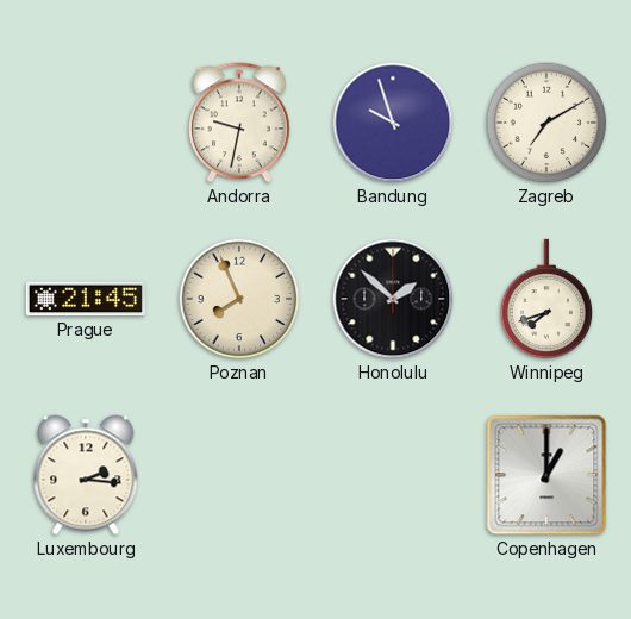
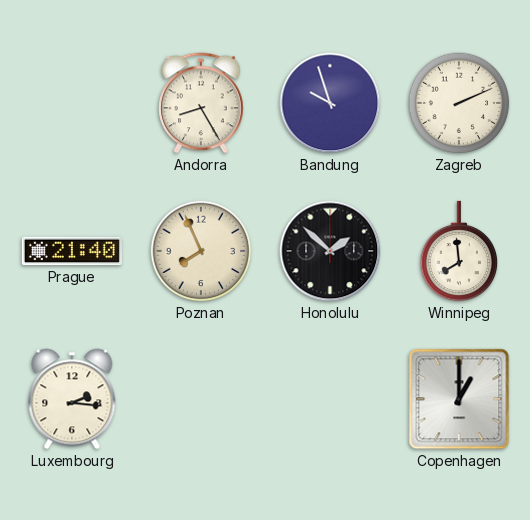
Andorra: 9:32 -> 8:25
Zagreb: 7:10 -> 2:11
Prague: 21:45 -> 21:40
Winnipeg: 7:42 -> 7:59
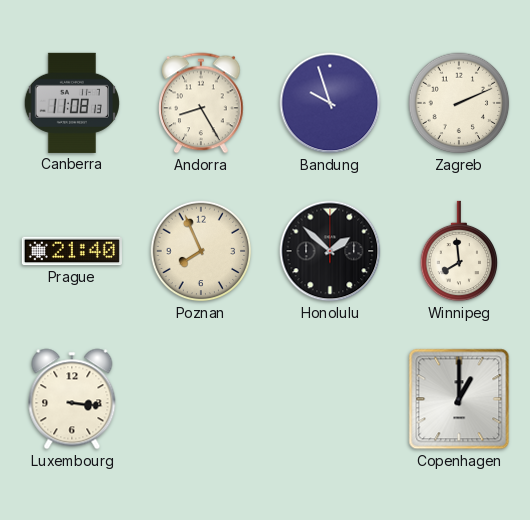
Canberra: none -> 11:08
Luxembourg: 2:16 -> 3:16
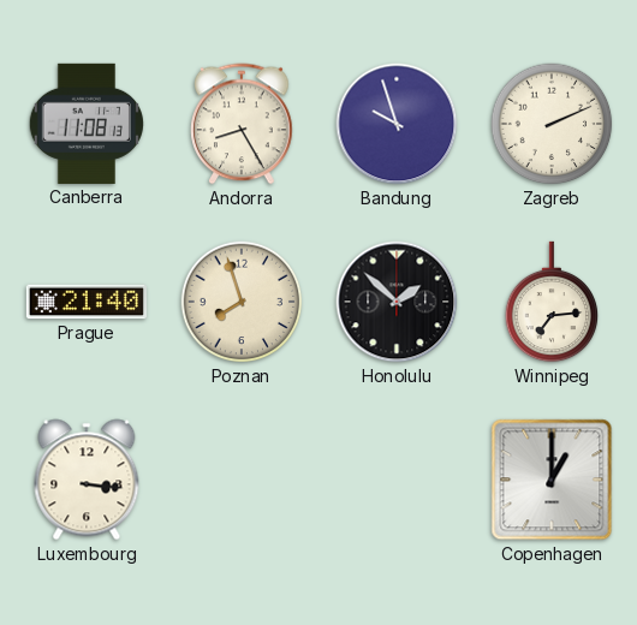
Poznan: 7:56 -> 7:57
Winnipeg: 7:59 -> 7:14
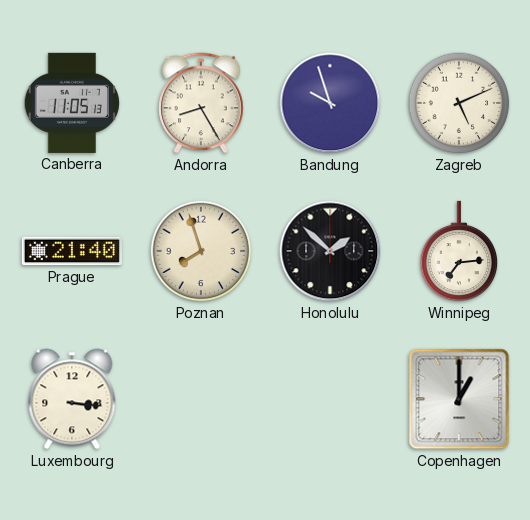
Canberra: 11:08 -> 11:05
Zagreb: 2:11 -> 5:11
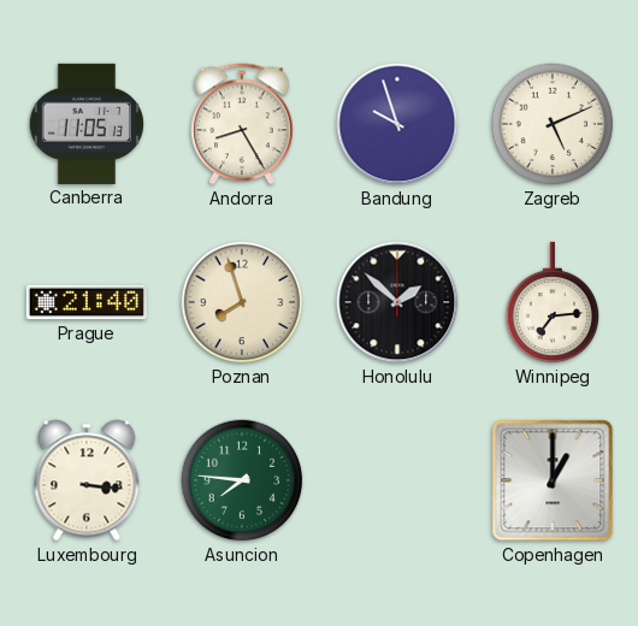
Asuncion: none -> 7:46
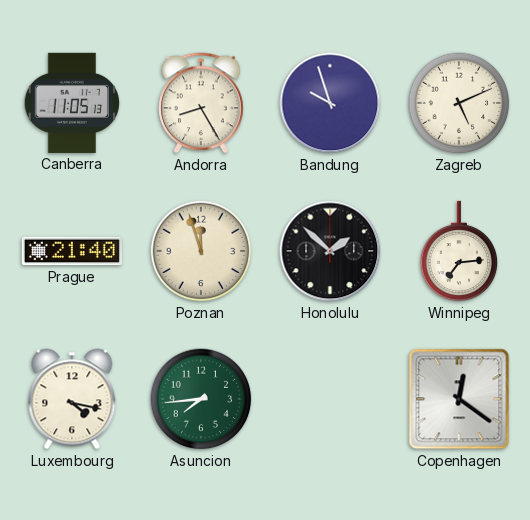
Poznan: 7:57 -> 11:57
Luxembourg: 3:16 -> 4:17
Asuncion: 7:46 -> 7:44
Copenhagen: 1:00 -> 12:21
